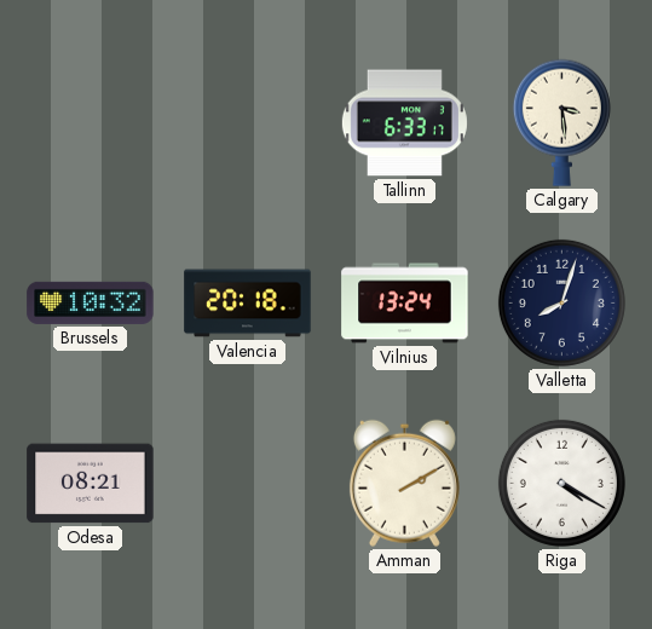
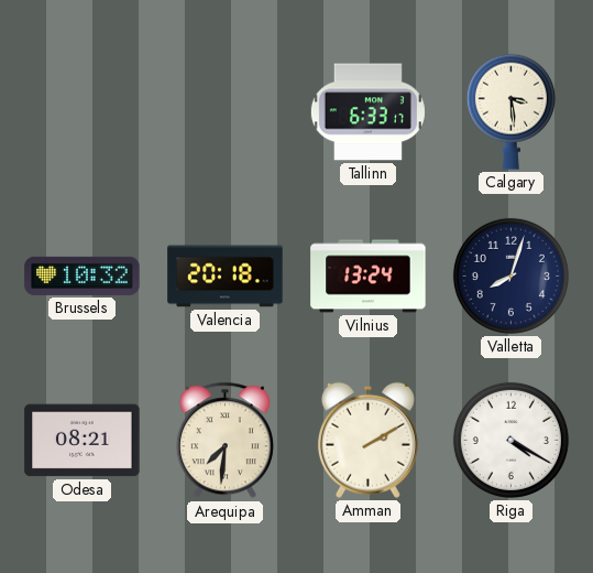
Arequipa: none -> 7:31
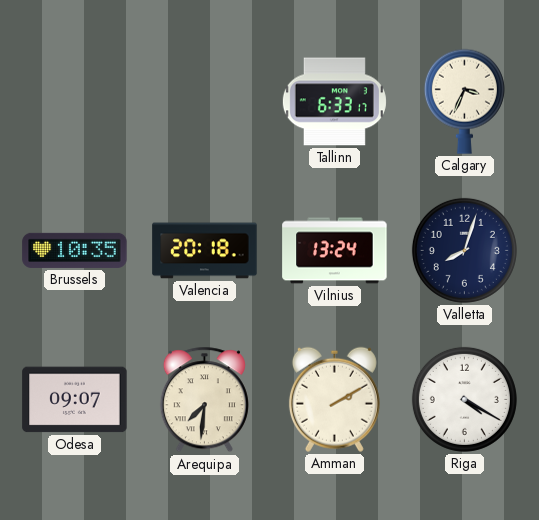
Calgary: 3:29 -> 3:34
Brussels: 10:32 -> 10:35
Odesa: 08:21 -> 09:07
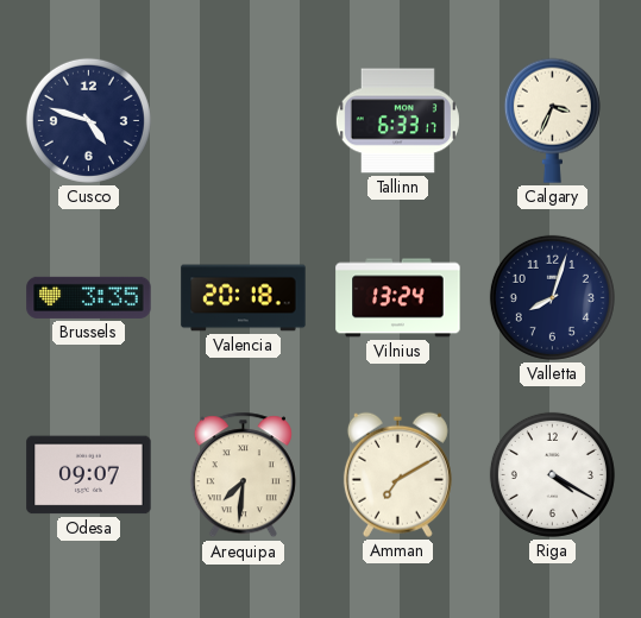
Cusco: none -> 4:48
Brussels: 10:35 -> 3:35
Amman: 2:10 -> 7:10
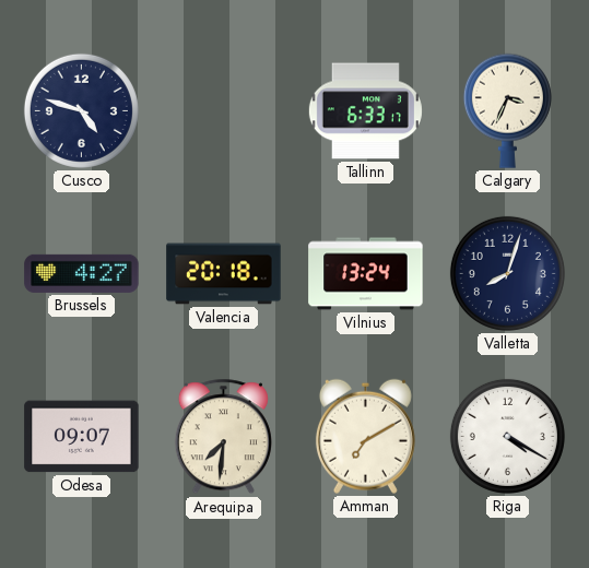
Brussels: 3:35 -> 4:27
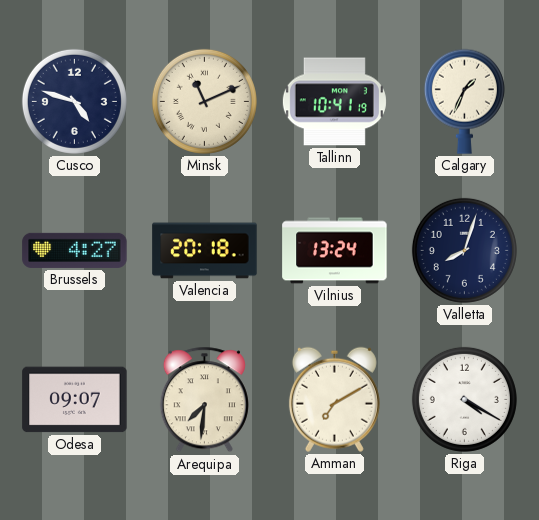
Minsk: none -> 11:11
Tallinn: 6:33 -> 10:41
Calgary: 3:34 -> 1:34
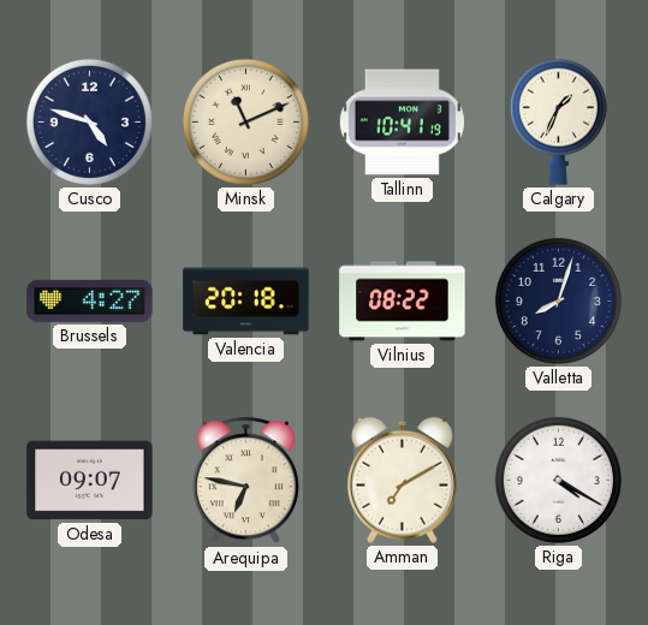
Vilnius: 13:24 -> 08:22
Arequipa: 7:31 -> 6:47
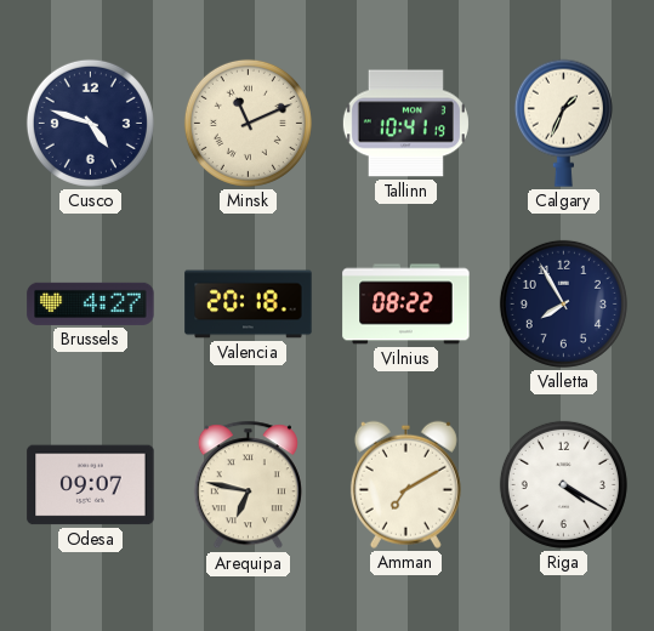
Valletta: 8:03 -> 7:55
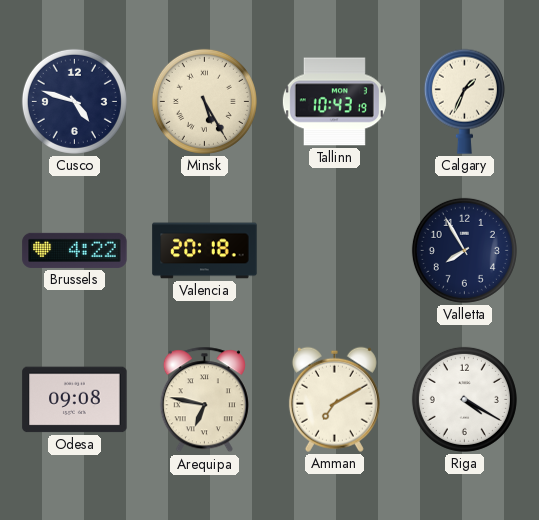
Minsk: 11:11 -> 5:25
Tallinn: 10:41 -> 10:43
Brussels: 4:27 -> 4:22
Vilnius: 08:22 -> none
Odesa: 09:07 -> 09:08
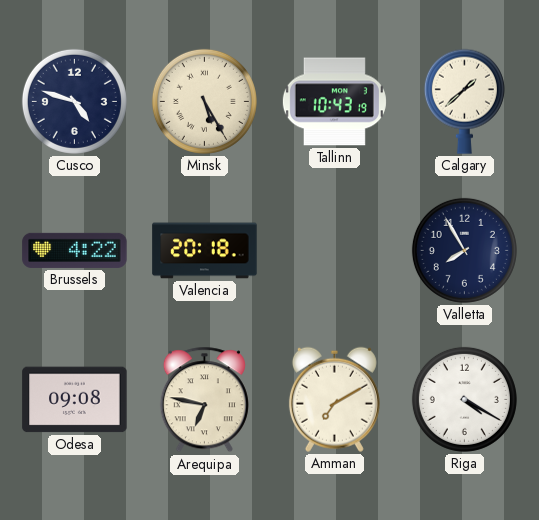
Calgary: 1:34 -> 1:38
